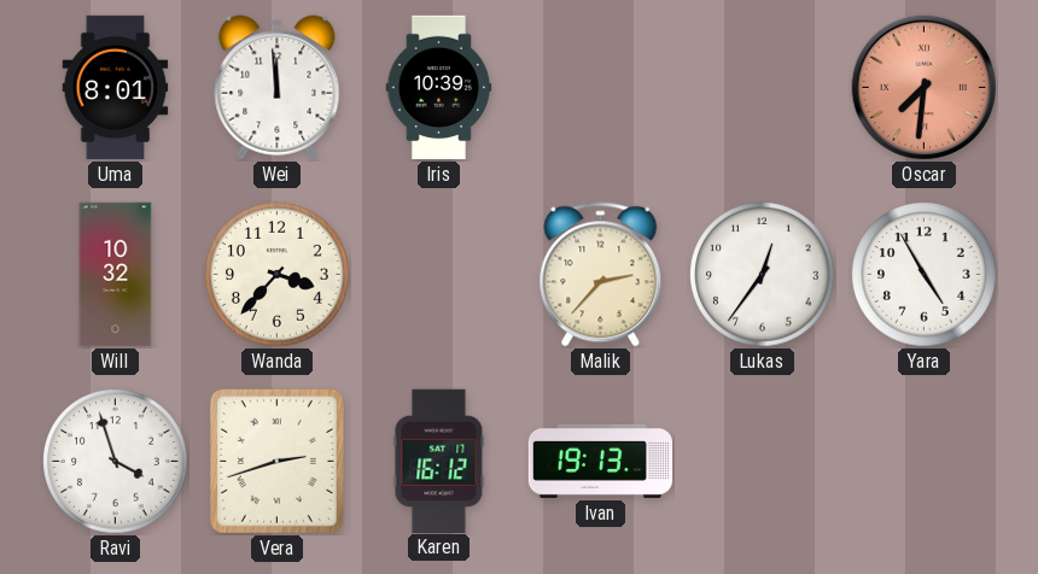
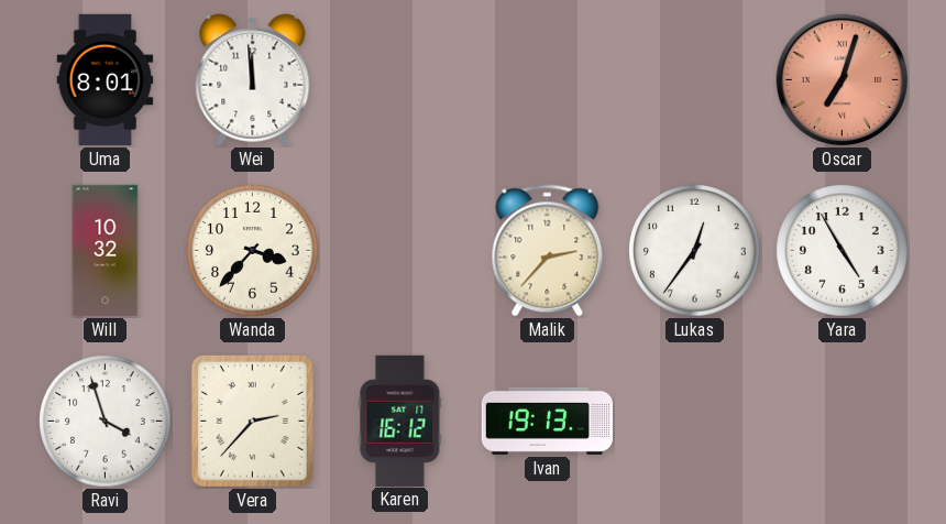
Iris: 10:39 -> none
Oscar: 7:31 -> 7:03
Vera: 2:42 -> 2:37
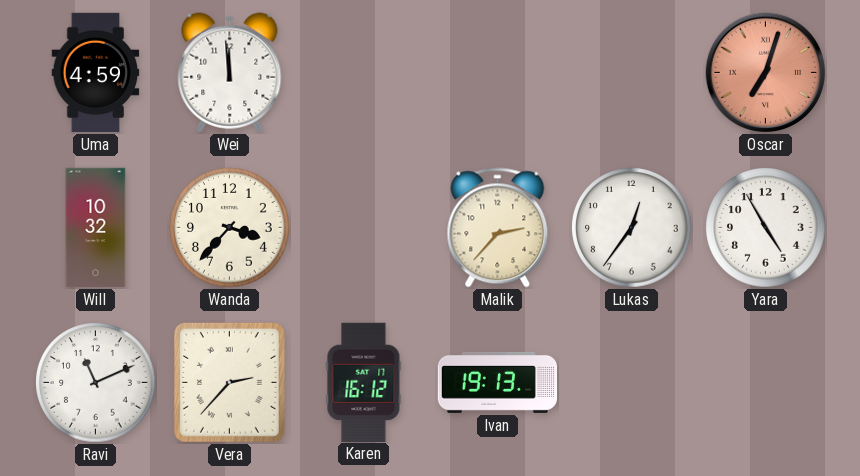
Uma: 8:01 -> 4:59
Ravi: 3:57 -> 11:11
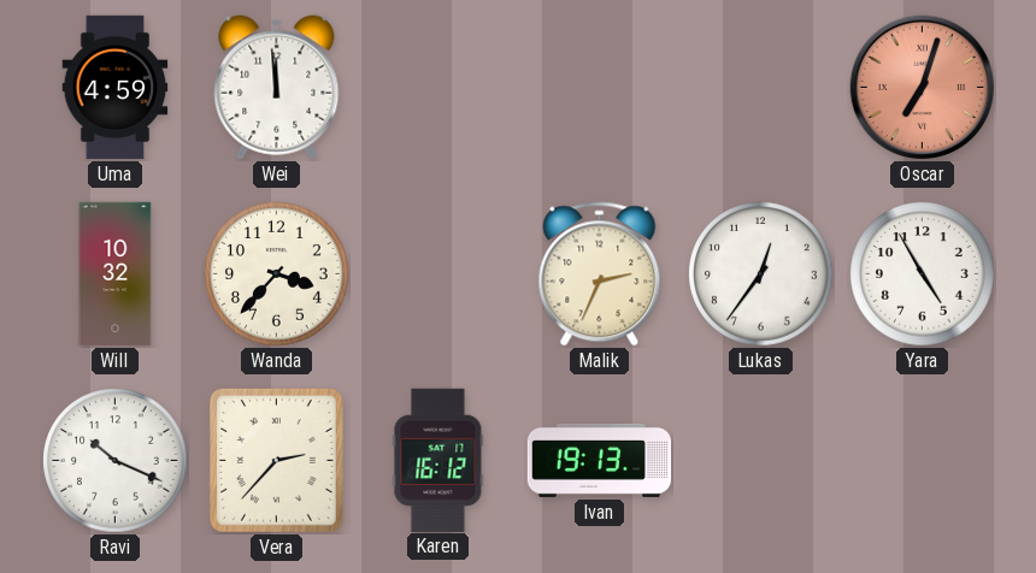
Malik: 2:37 -> 2:34
Ravi: 11:11 -> 10:19
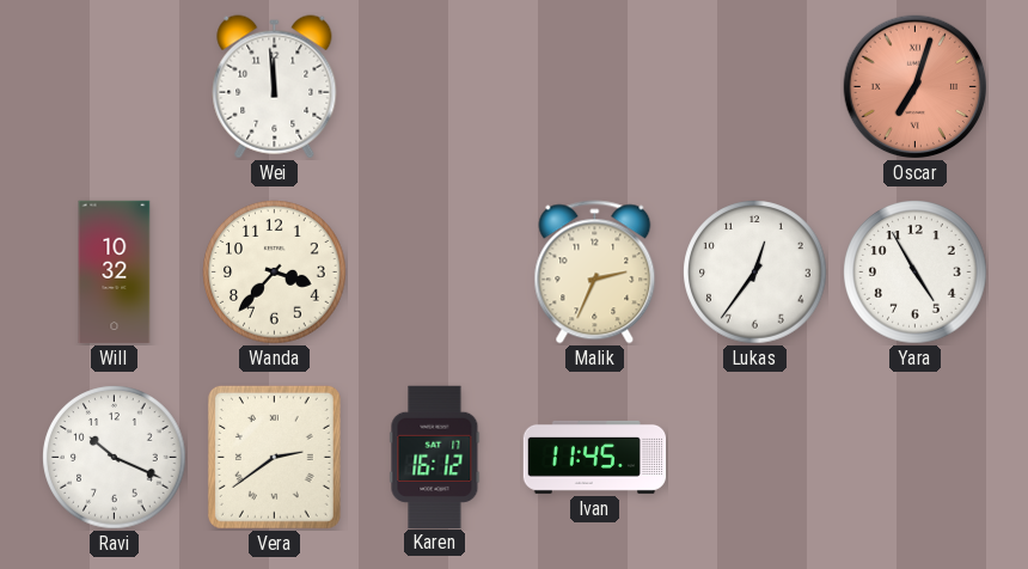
Uma: 4:59 -> none
Vera: 2:37 -> 2:39
Ivan: 19:13 -> 11:45
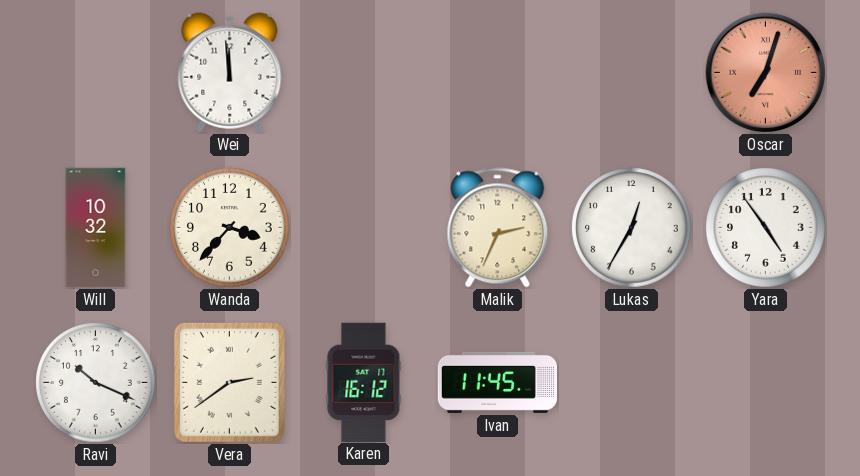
Lukas: 12:36 -> 12:35
Yara: 4:55 -> 4:54
